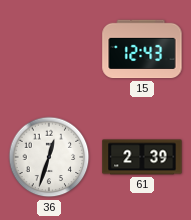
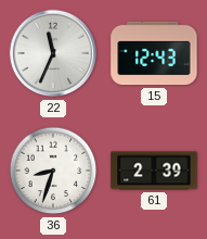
22: none -> 11:34
36: 12:33 -> 8:33
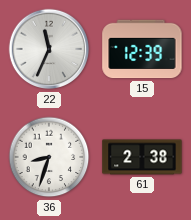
15: 12:43 -> 12:39
61: 2:39 -> 2:38
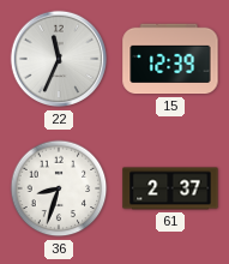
61: 2:38 -> 2:37
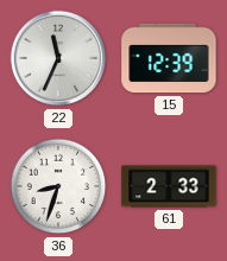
61: 2:37 -> 2:33
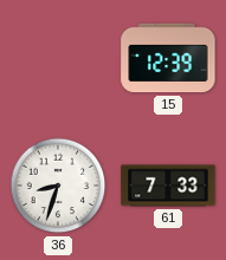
22: 11:34 -> none
61: 2:33 -> 7:33
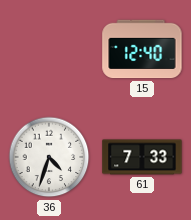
15: 12:39 -> 12:40
36: 8:33 -> 4:33
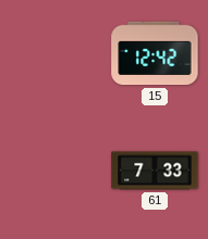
15: 12:40 -> 12:42
36: 4:33 -> none
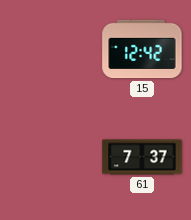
61: 7:33 -> 7:37
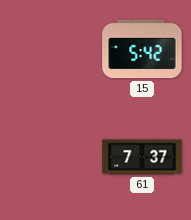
15: 12:42 -> 5:42
